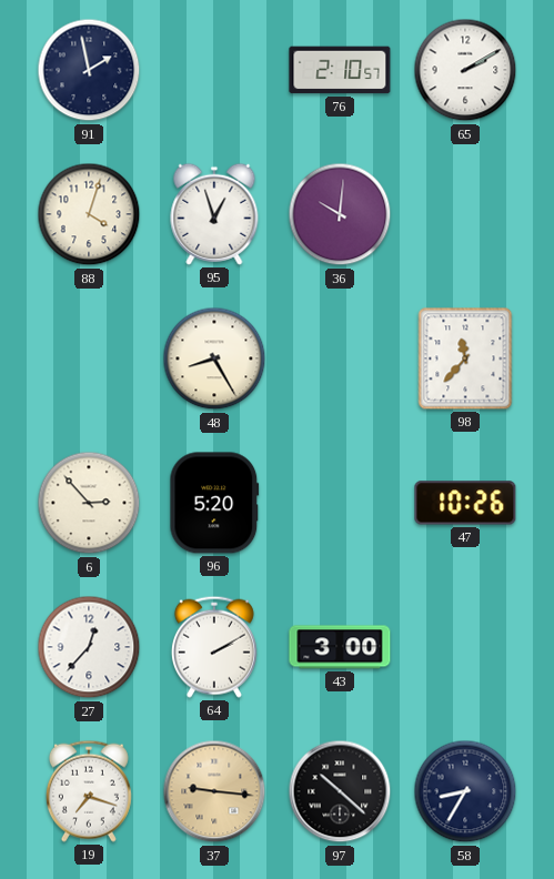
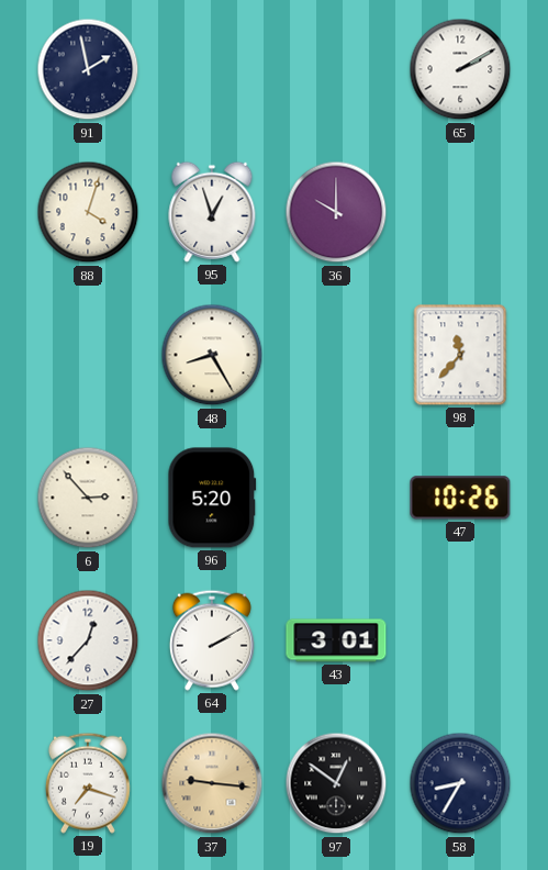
76: 2:10 -> none
36: 10:01 -> 10:00
43: 3:00 -> 3:01
97: 10:22 -> 12:51
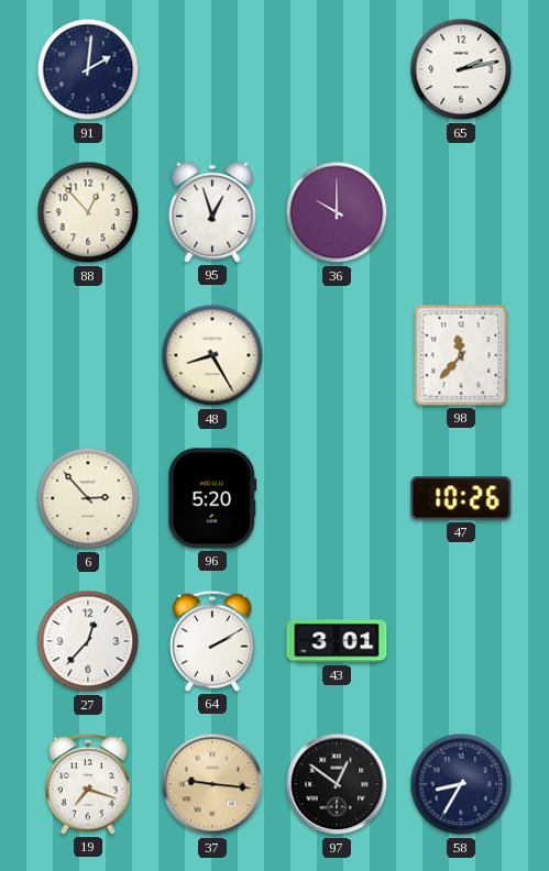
91: 1:58 -> 2:01
65: 2:10 -> 2:13
88: 4:03 -> 12:53
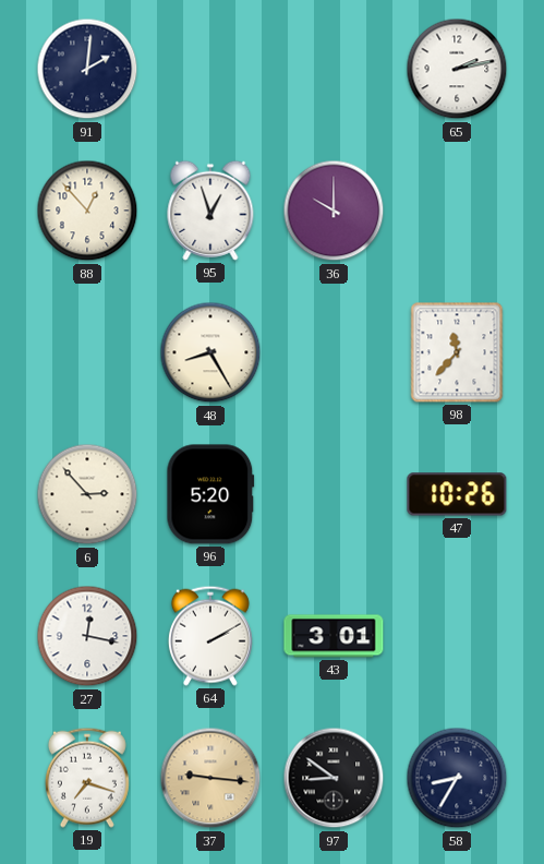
27: 12:37 -> 12:17
97: 12:51 -> 8:51
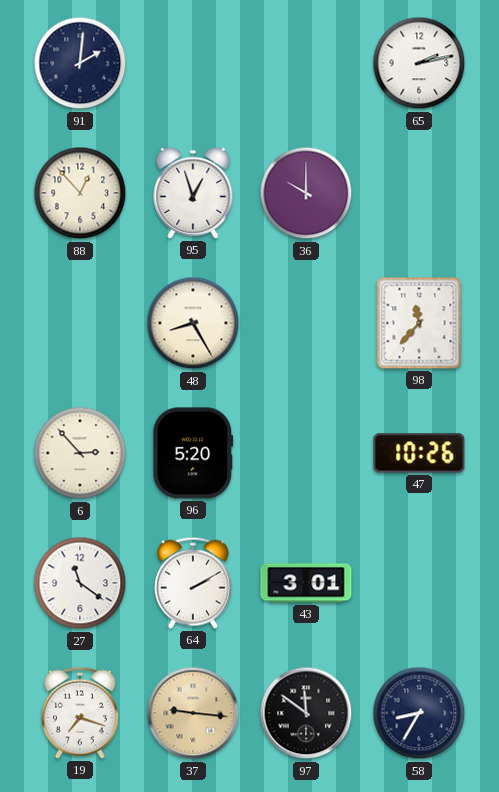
27: 12:17 -> 11:21
97: 8:51 -> 11:51
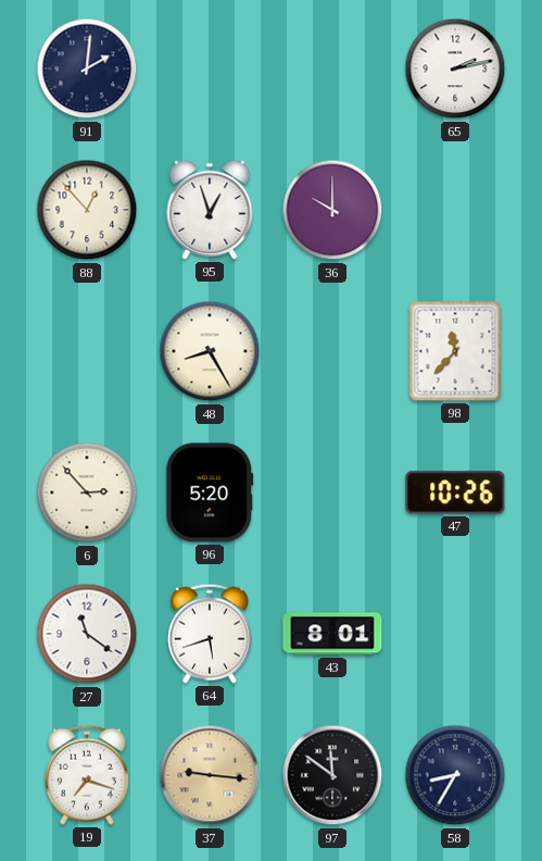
64: 2:10 -> 5:42
43: 3:01 -> 8:01
